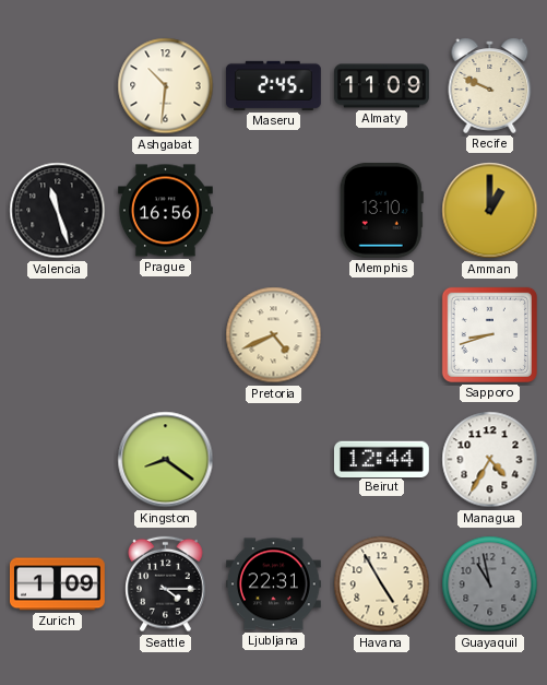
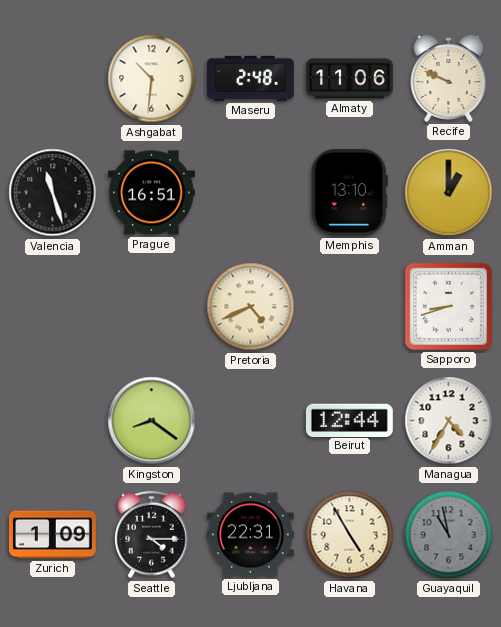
Maseru: 2:45 -> 2:48
Almaty: 11:09 -> 11:06
Prague: 16:56 -> 16:51
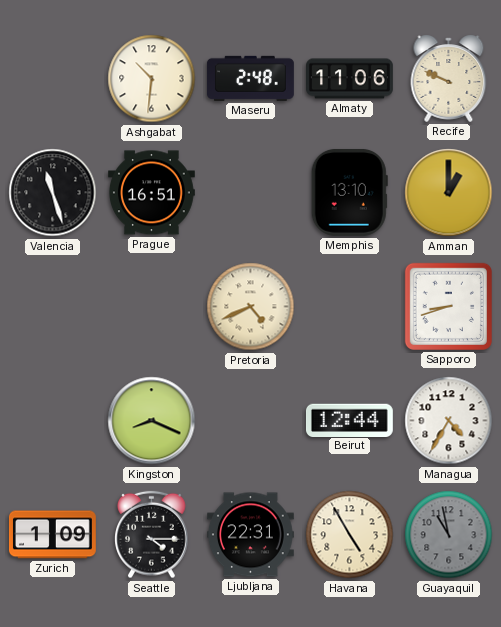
Kingston: 8:21 -> 8:19
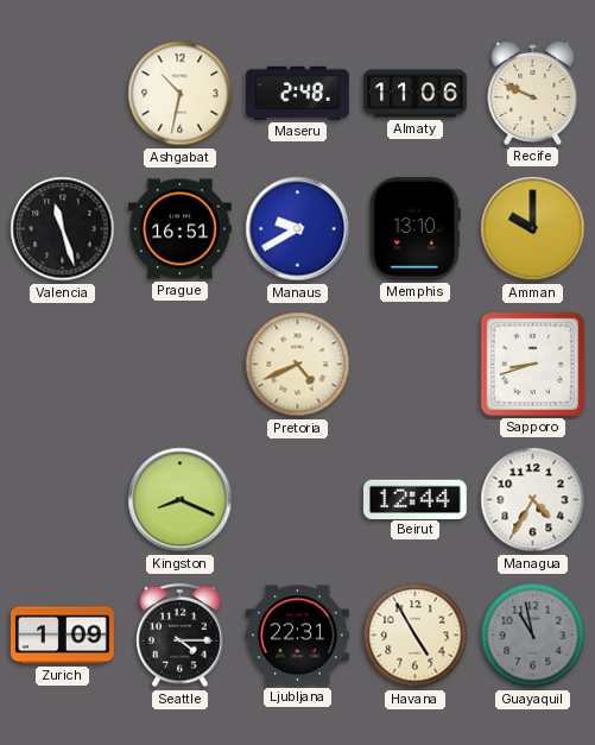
Ashgabat: 10:31 -> 10:32
Manaus: none -> 9:40
Amman: 1:00 -> 10:00
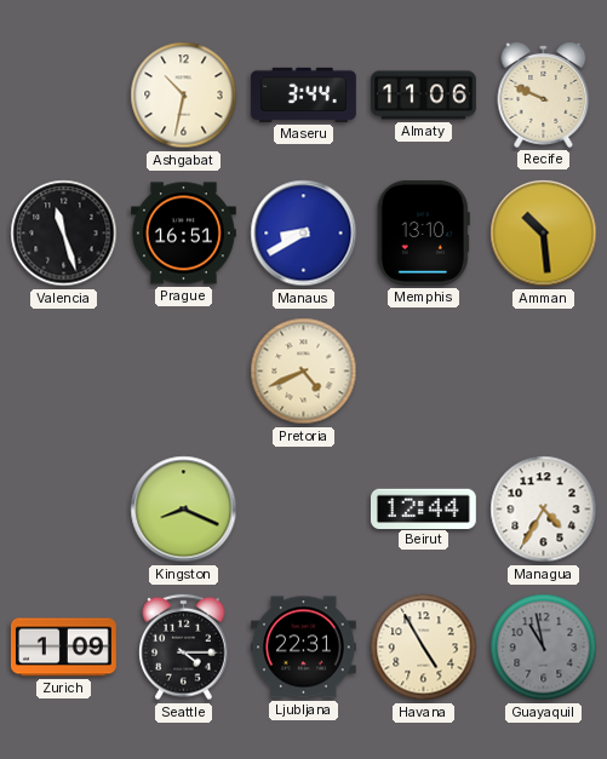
Maseru: 2:48 -> 3:44
Manaus: 9:40 -> 8:40
Amman: 10:00 -> 10:29
Sapporo: 8:42 -> none
